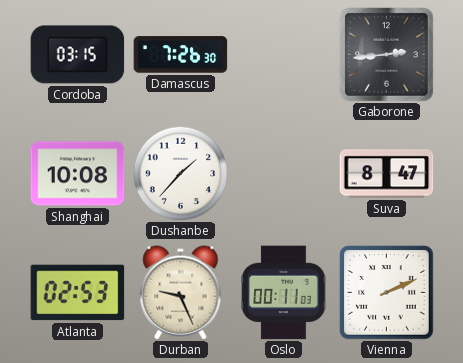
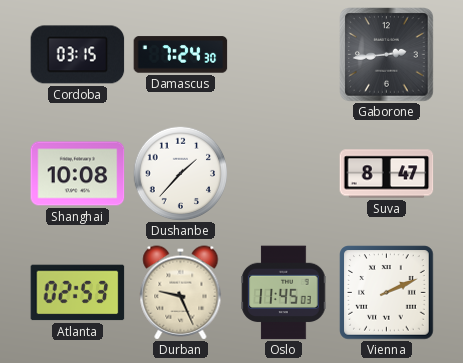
Damascus: 7:26 -> 7:24
Oslo: 00:11 -> 11:45
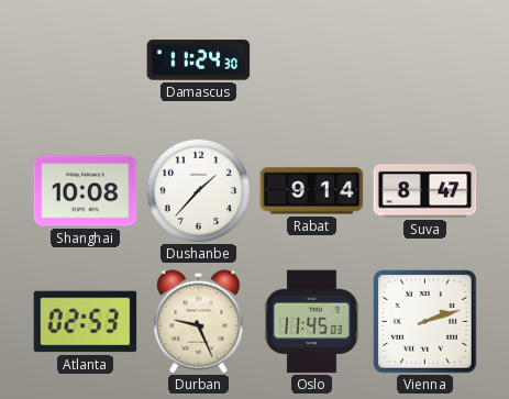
Cordoba: 03:15 -> none
Damascus: 7:24 -> 11:24
Gaborone: 2:44 -> none
Rabat: none -> 9:14
Vienna: 2:11 -> 2:12
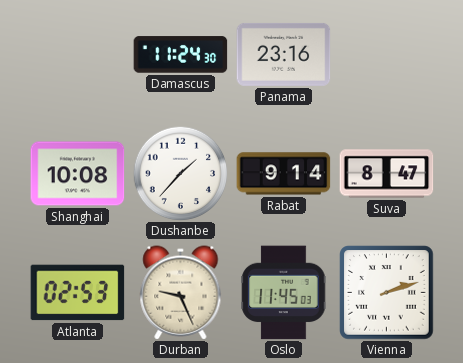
Panama: none -> 23:16
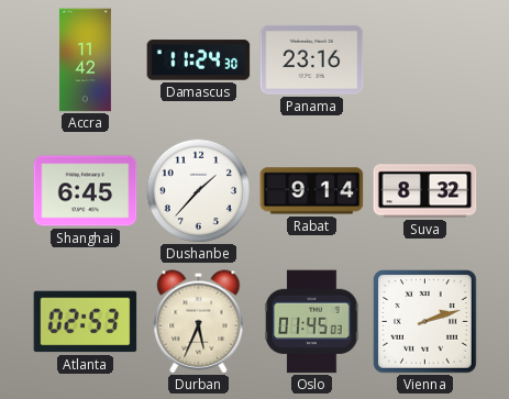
Accra: none -> 11:42
Shanghai: 10:08 -> 6:45
Suva: 8:47 -> 8:32
Durban: 9:26 -> 5:34
Oslo: 11:45 -> 01:45
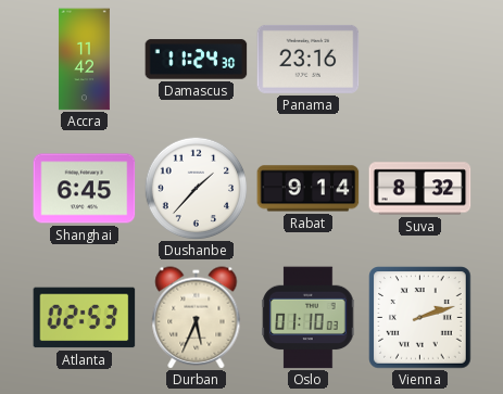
Oslo: 01:45 -> 01:10
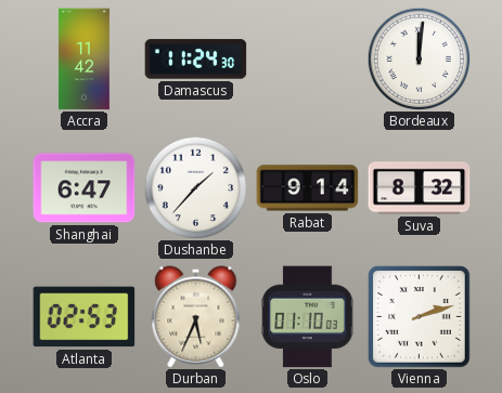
Panama: 23:16 -> none
Bordeaux: none -> 12:01
Shanghai: 6:45 -> 6:47
